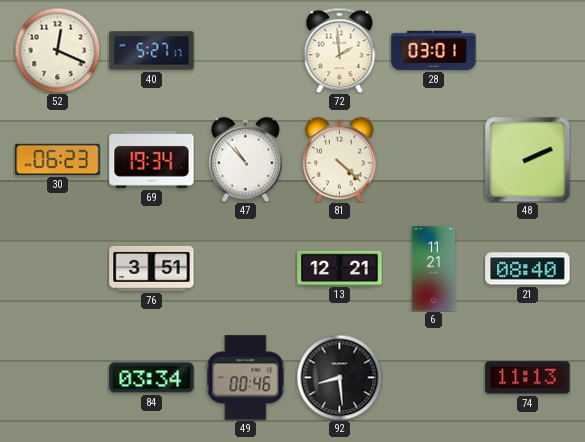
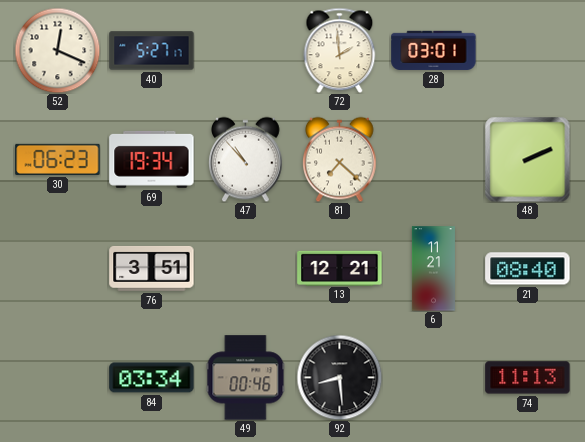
81: 4:22 -> 7:22
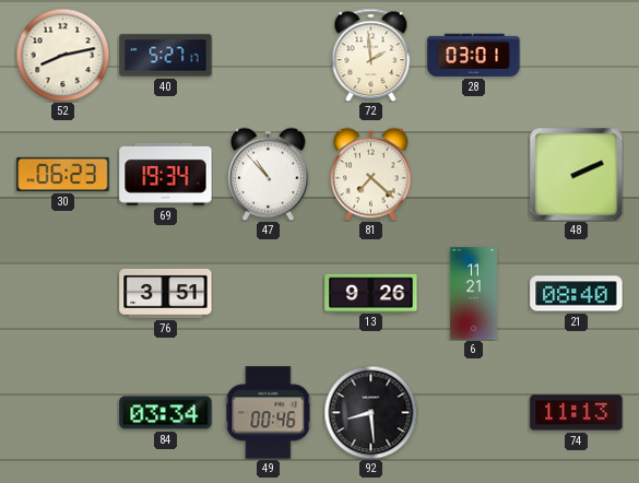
52: 12:19 -> 8:13
13: 12:21 -> 9:26
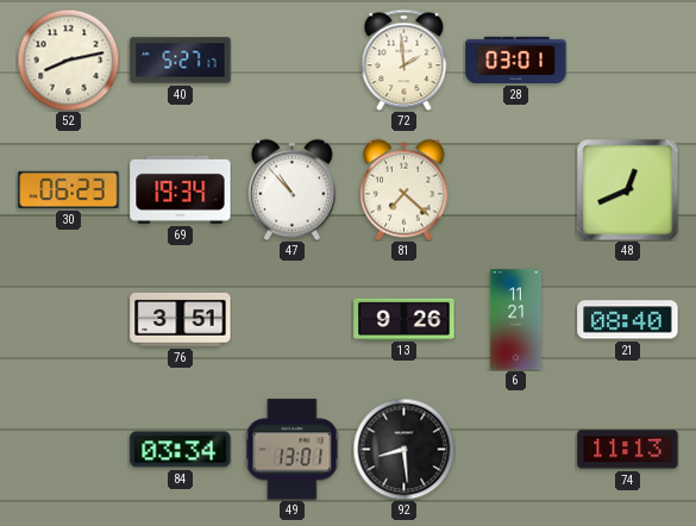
48: 2:11 -> 12:41
49: 00:46 -> 13:01
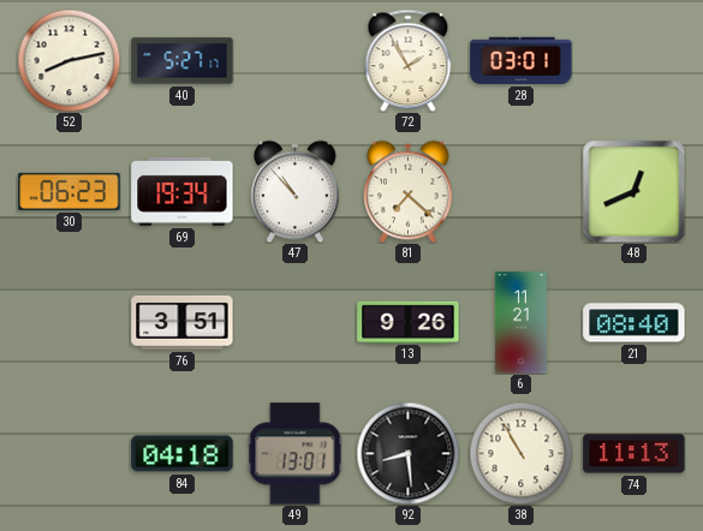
72: 1:59 -> 1:55
84: 03:34 -> 04:18
38: none -> 10:55
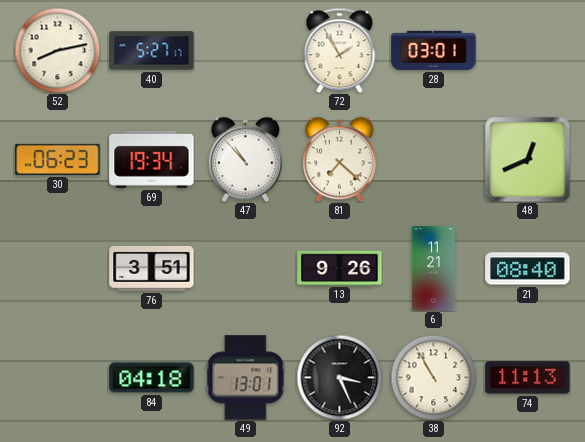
92: 8:29 -> 3:26
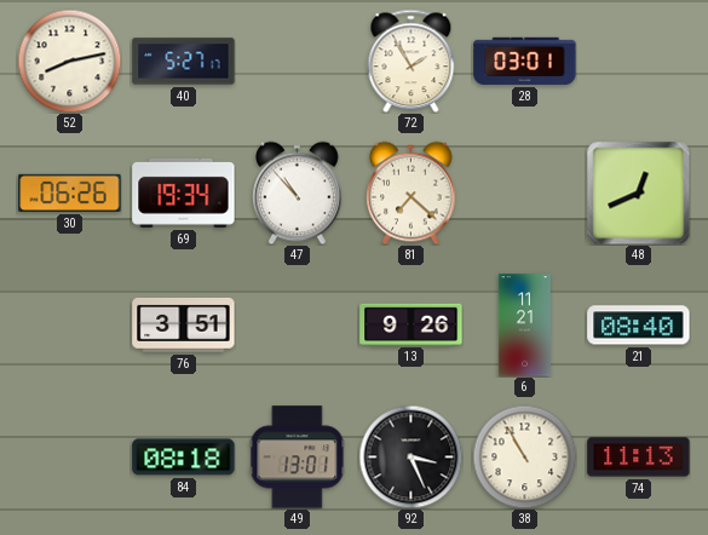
30: 06:23 -> 06:26
84: 04:18 -> 08:18
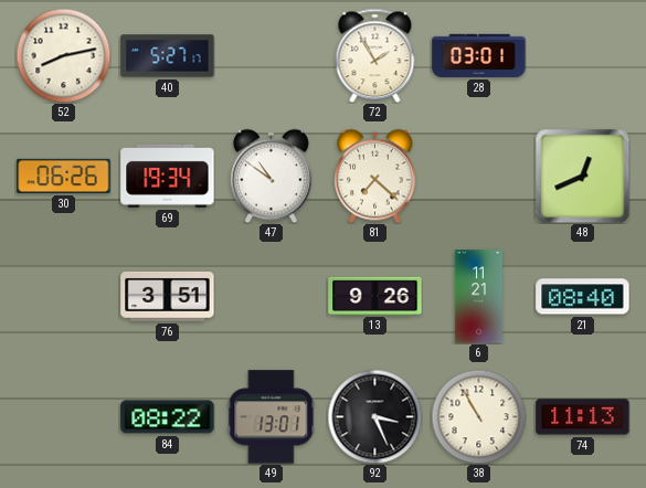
47: 10:53 -> 10:51
84: 08:18 -> 08:22
